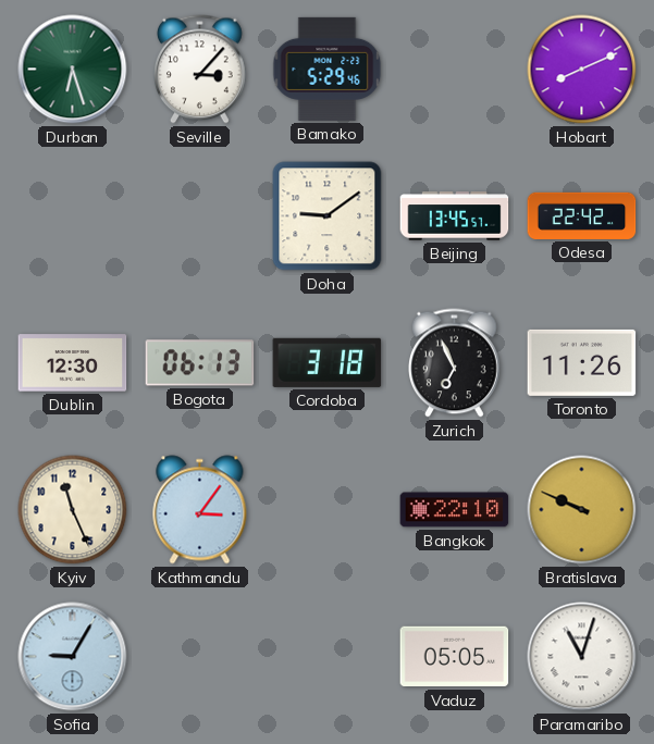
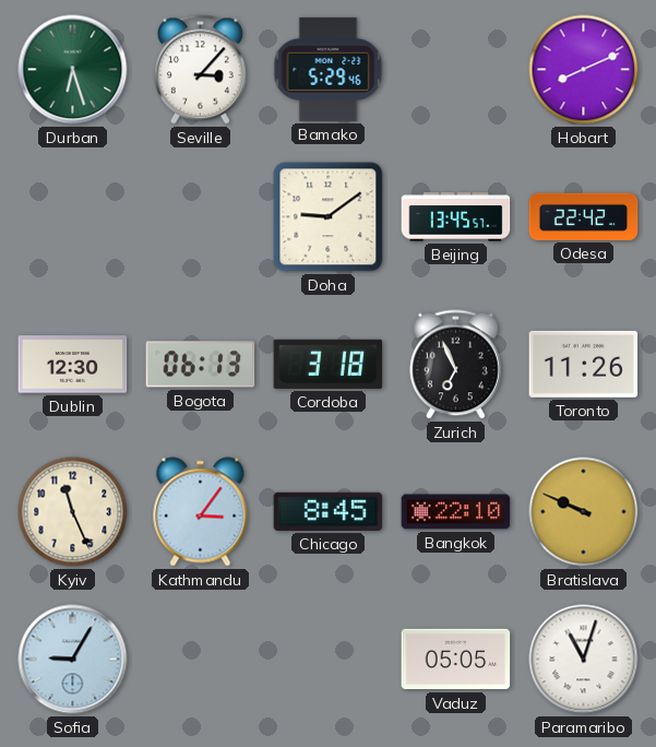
Chicago: none -> 8:45
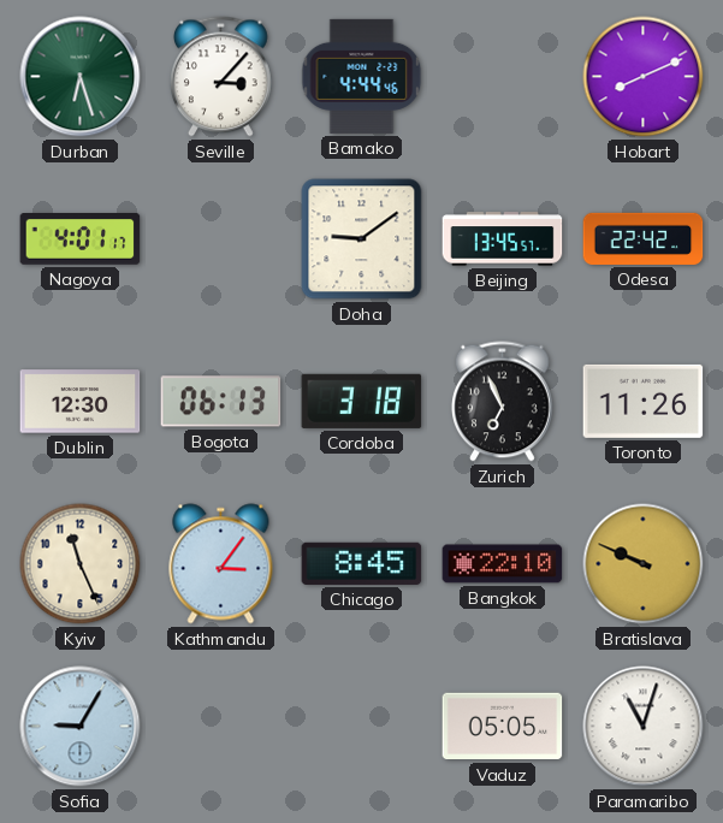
Bamako: 5:29 -> 4:44
Nagoya: none -> 4:01
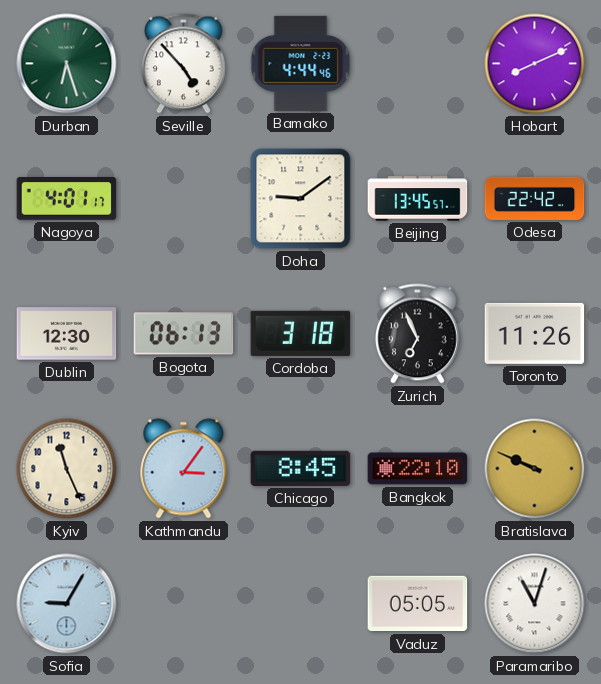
Seville: 3:07 -> 4:53
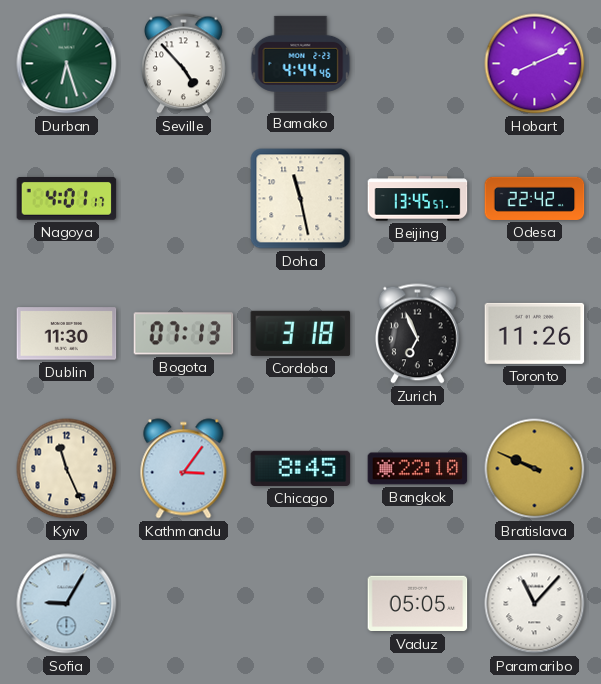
Doha: 9:09 -> 11:28
Dublin: 12:30 -> 11:30
Bogota: 06:13 -> 07:13
Paramaribo: 11:03 -> 11:07
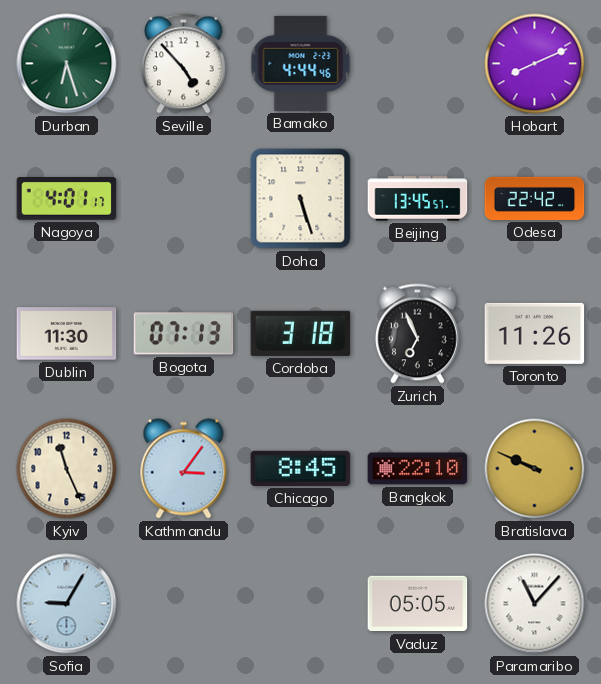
Doha: 11:28 -> 5:27
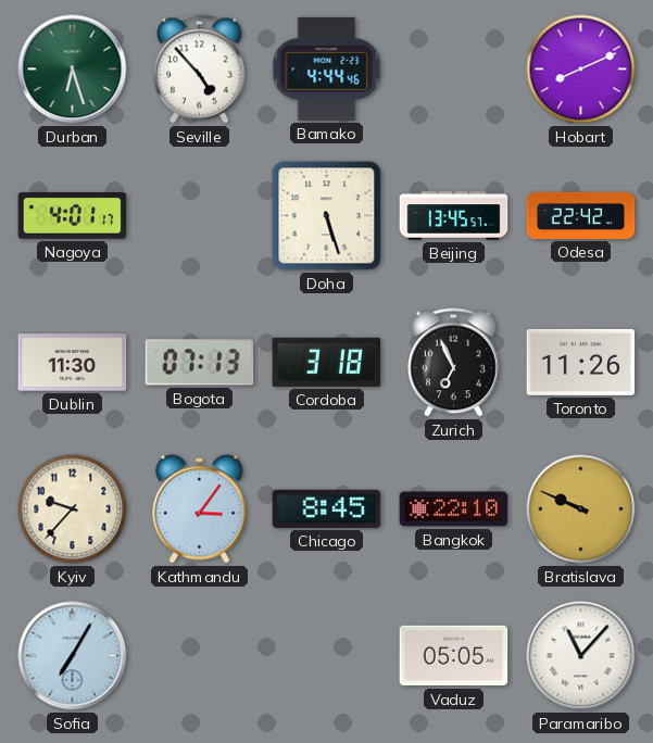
Kyiv: 11:26 -> 9:37
Sofia: 9:05 -> 7:05
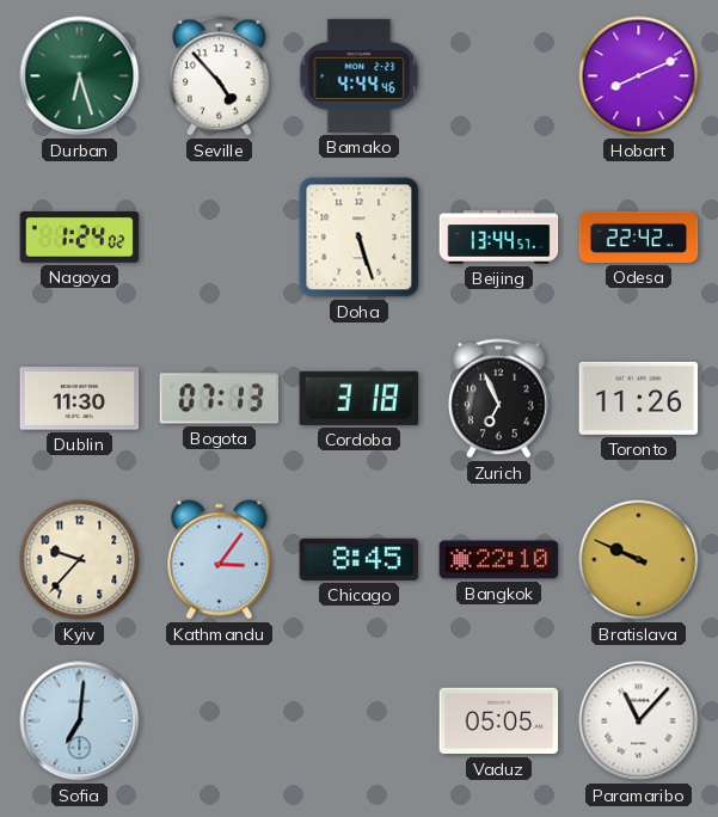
Nagoya: 4:01 -> 1:24
Beijing: 13:45 -> 13:44
Sofia: 7:05 -> 7:01
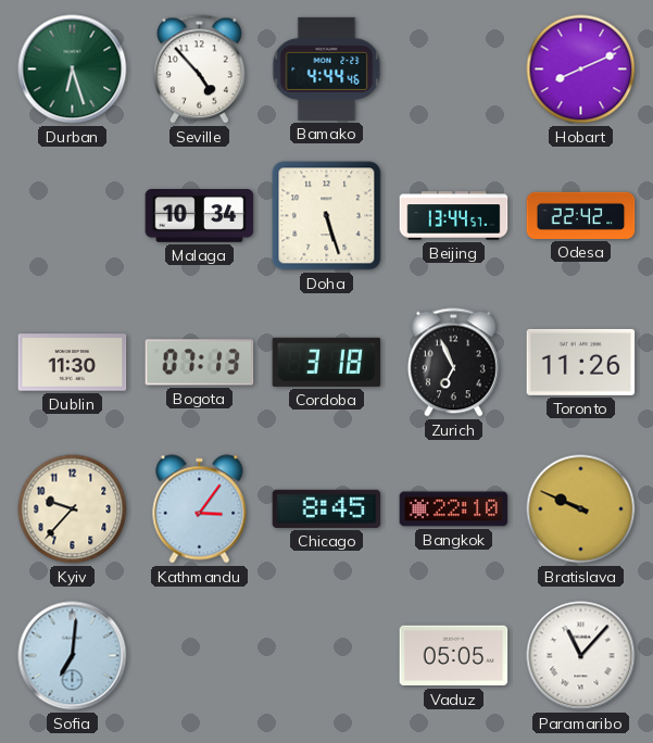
Nagoya: 1:24 -> none
Malaga: none -> 10:34
